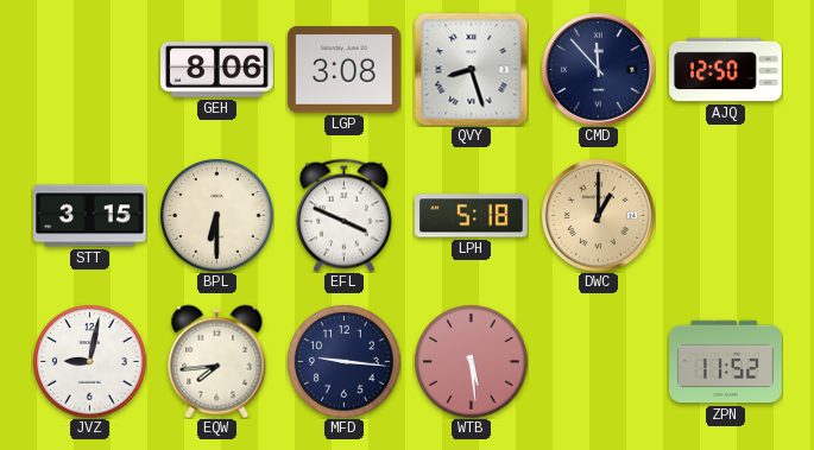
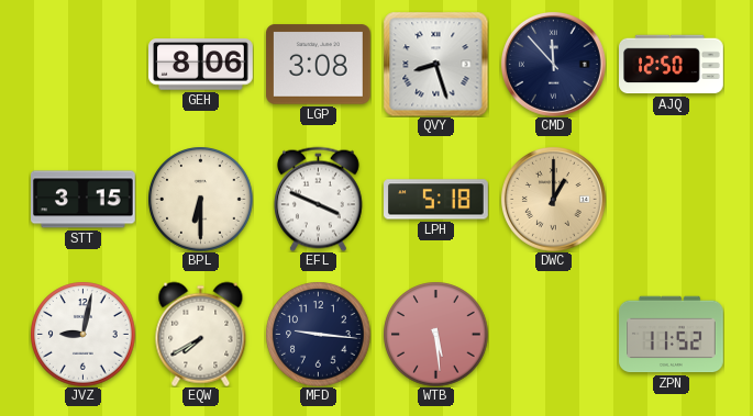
EQW: 7:44 -> 7:40
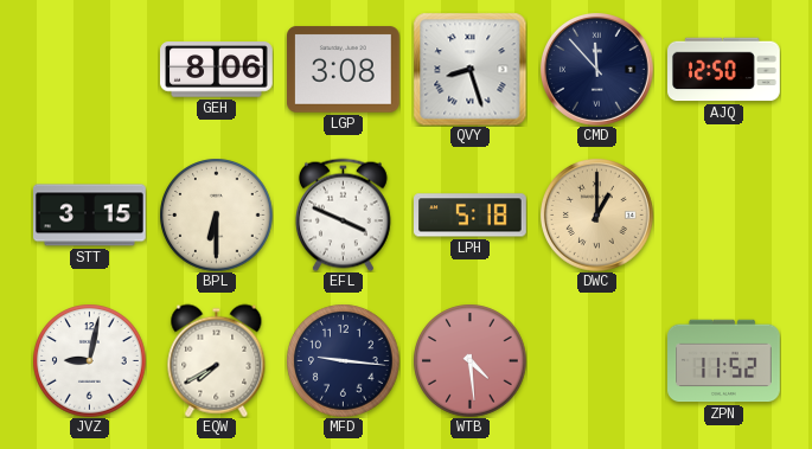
WTB: 5:29 -> 4:29
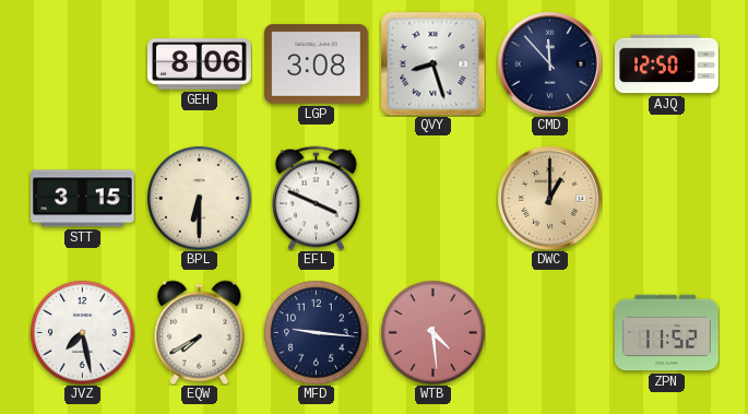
LPH: 5:18 -> none
JVZ: 9:02 -> 7:28
